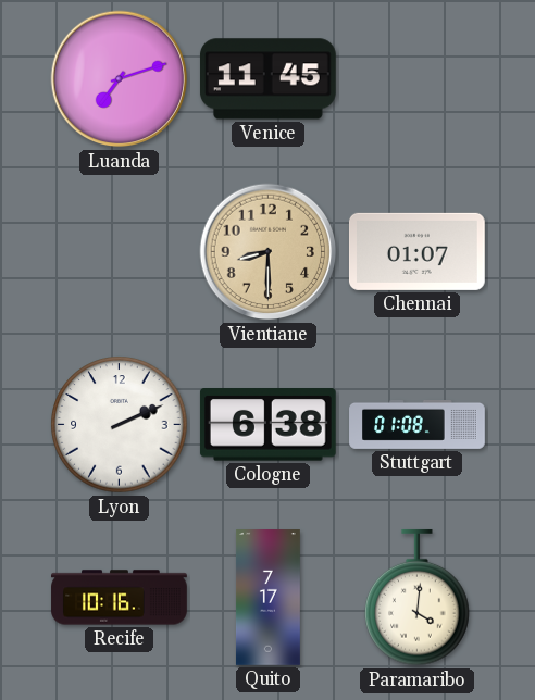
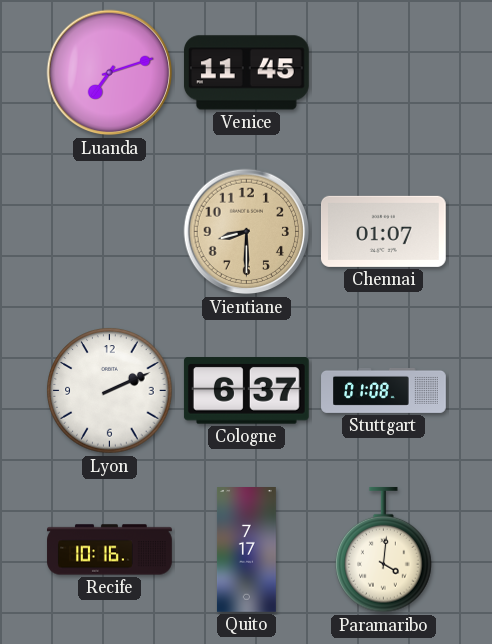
Cologne: 6:38 -> 6:37
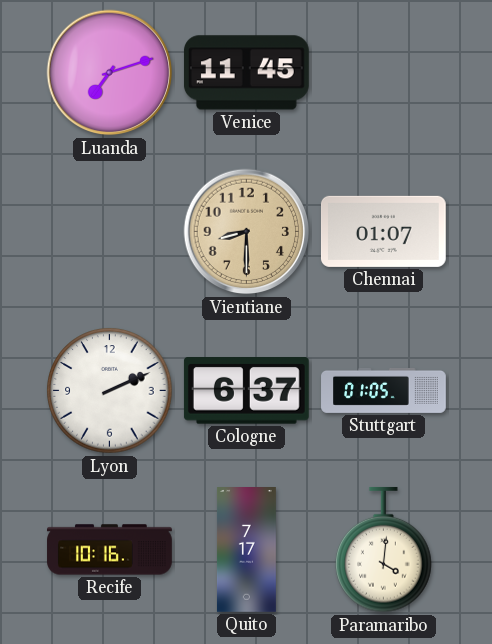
Stuttgart: 01:08 -> 01:05
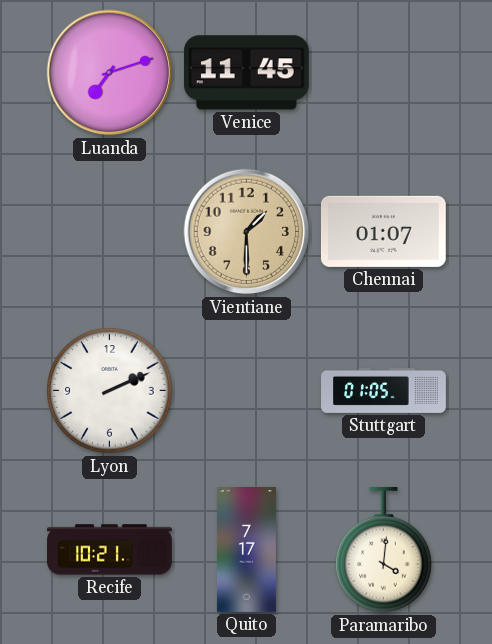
Vientiane: 8:30 -> 1:30
Cologne: 6:37 -> none
Recife: 10:16 -> 10:21
